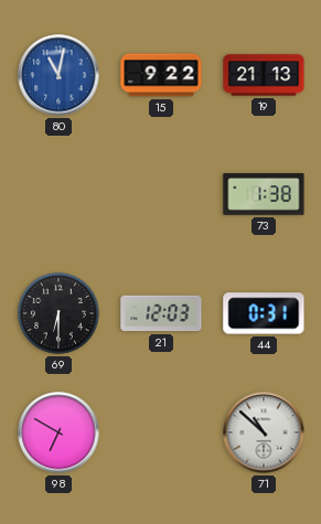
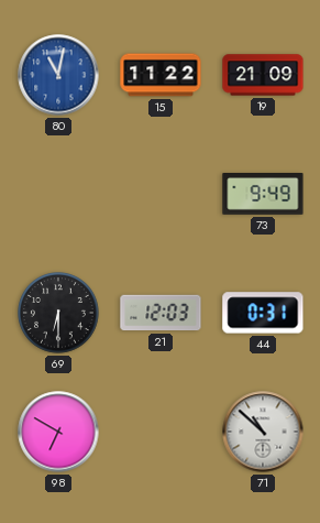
15: 9:22 -> 11:22
19: 21:13 -> 21:09
73: 1:38 -> 9:49
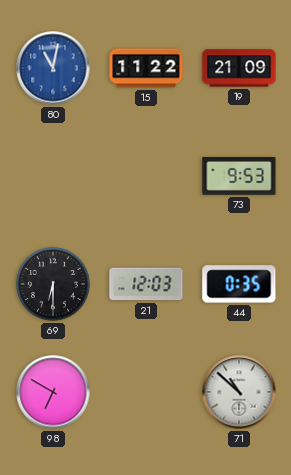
73: 9:49 -> 9:53
44: 0:31 -> 0:35
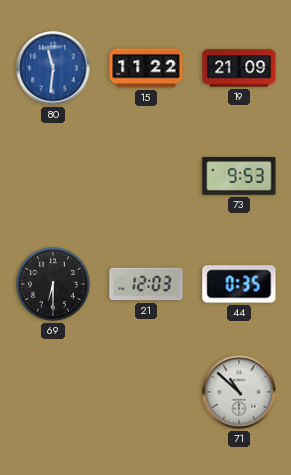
80: 11:02 -> 11:31
98: 6:50 -> none
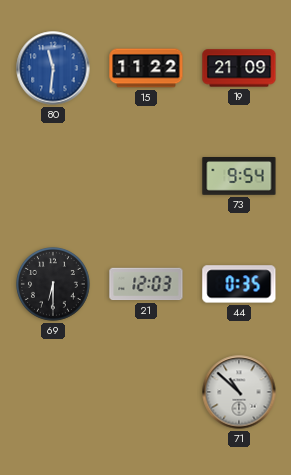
73: 9:53 -> 9:54
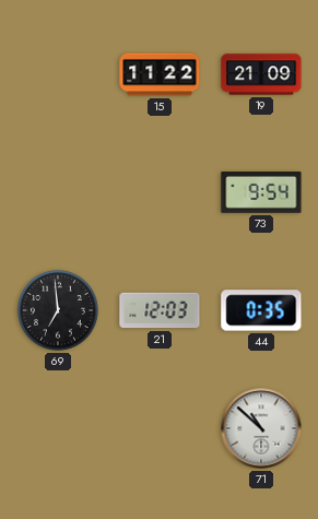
80: 11:31 -> none
69: 6:30 -> 6:59
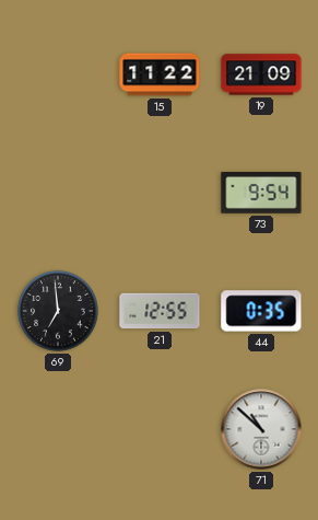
21: 12:03 -> 12:55
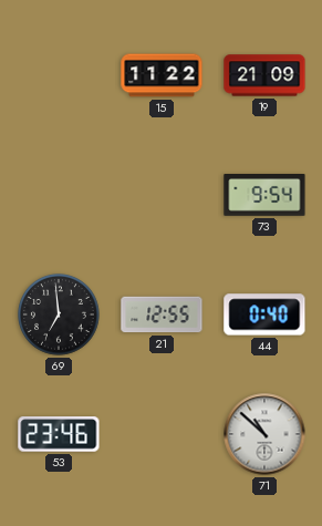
44: 0:35 -> 0:40
53: none -> 23:46
